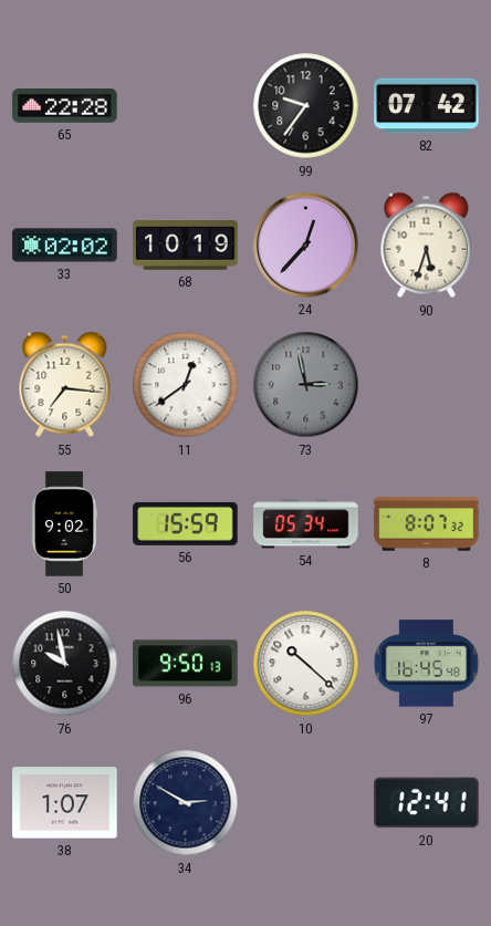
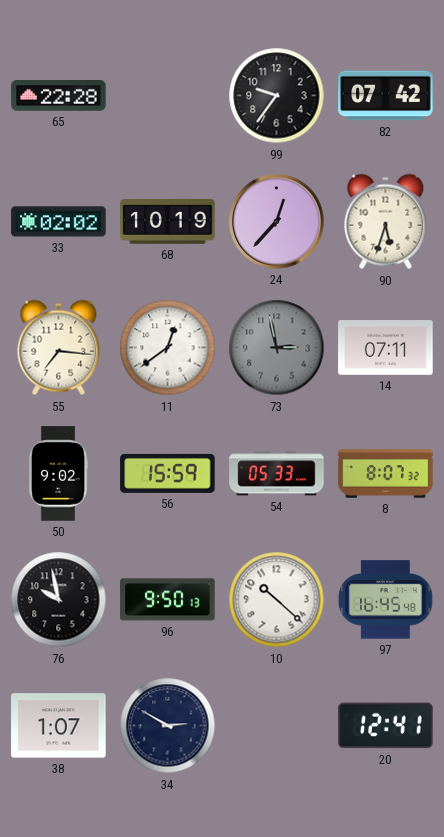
14: none -> 07:11
54: 05:34 -> 05:33
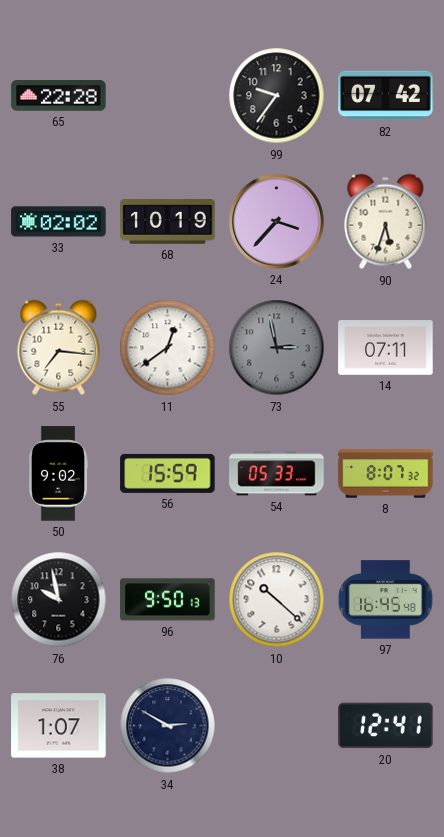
24: 12:37 -> 3:37
